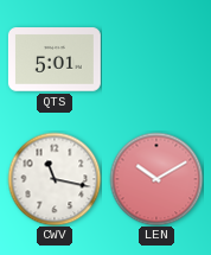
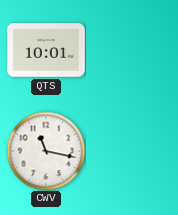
QTS: 5:01 -> 10:01
LEN: 10:10 -> none
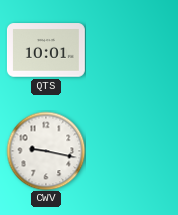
CWV: 11:17 -> 9:17
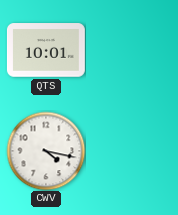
CWV: 9:17 -> 4:17
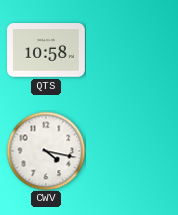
QTS: 10:01 -> 10:58
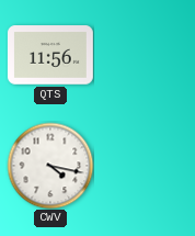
QTS: 10:58 -> 11:56
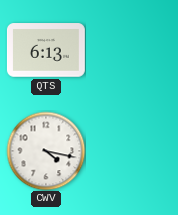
QTS: 11:56 -> 6:13
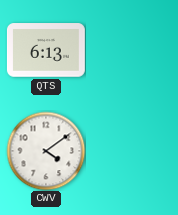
CWV: 4:17 -> 4:09
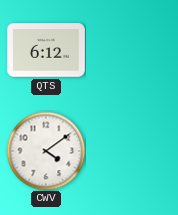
QTS: 6:13 -> 6:12
